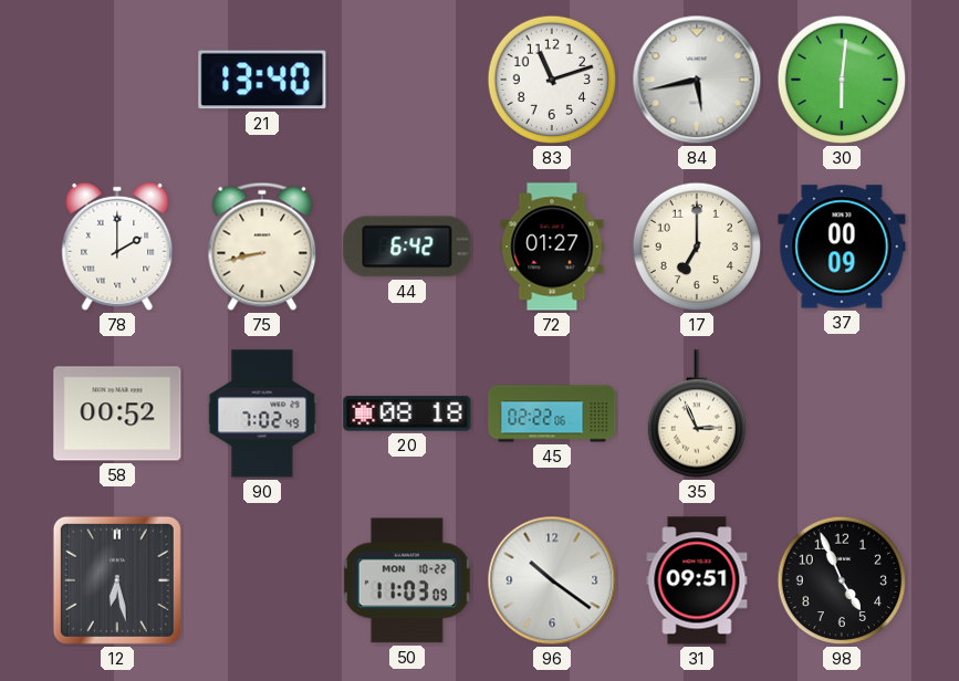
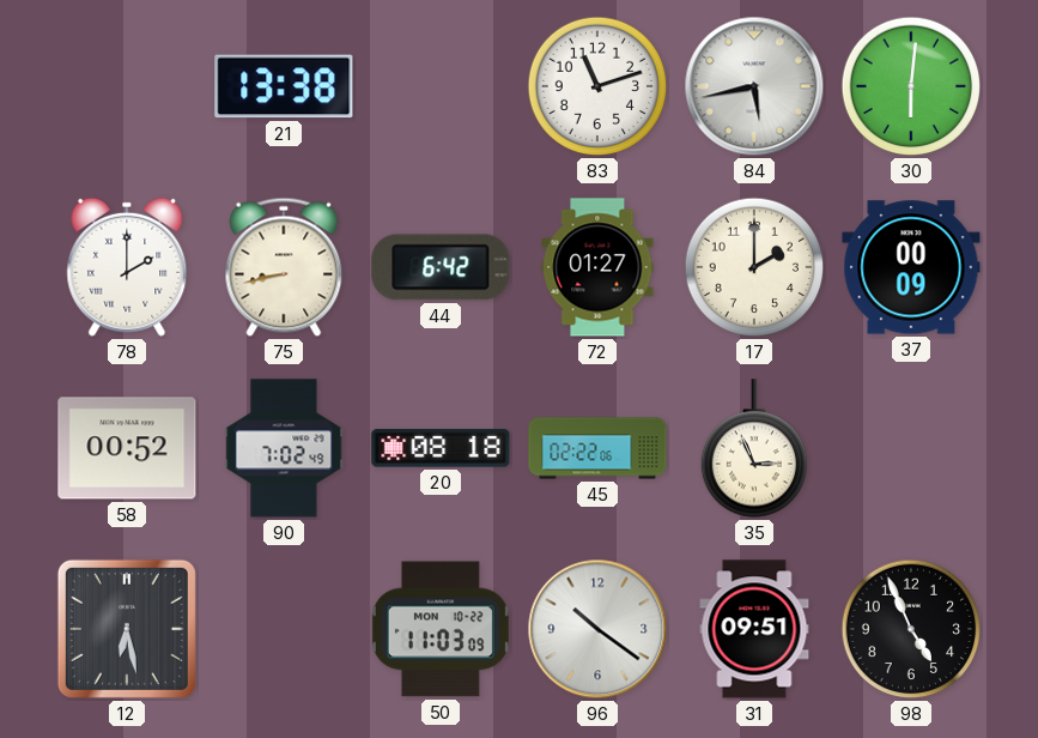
21: 13:40 -> 13:38
17: 7:00 -> 2:00
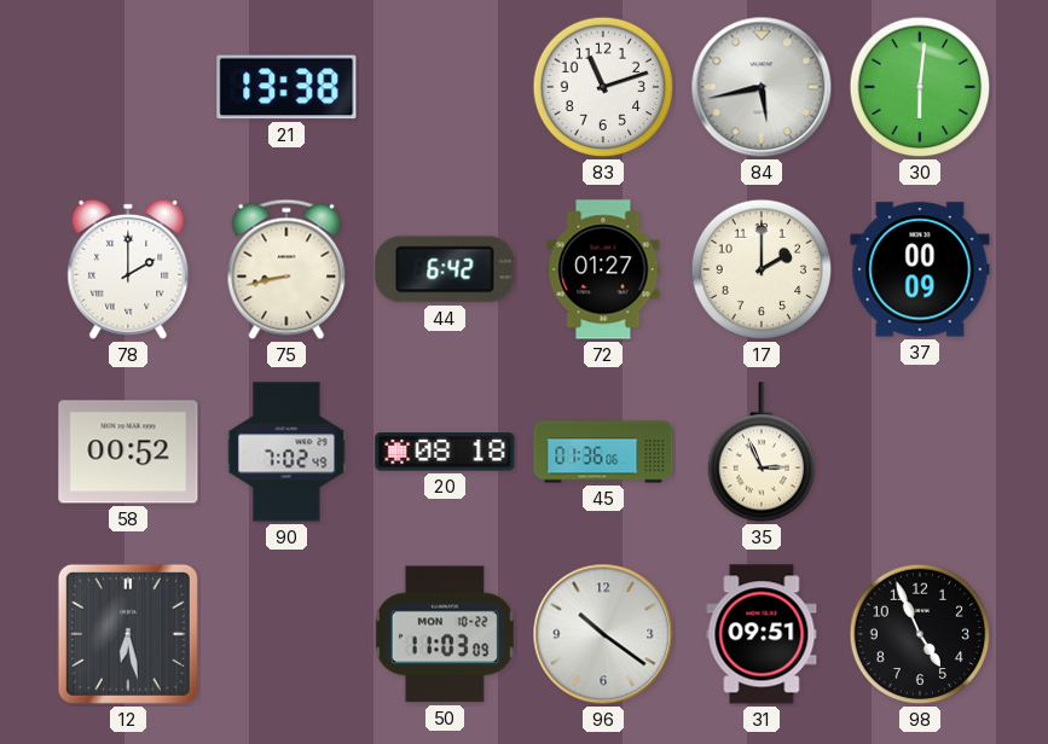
45: 02:22 -> 01:36
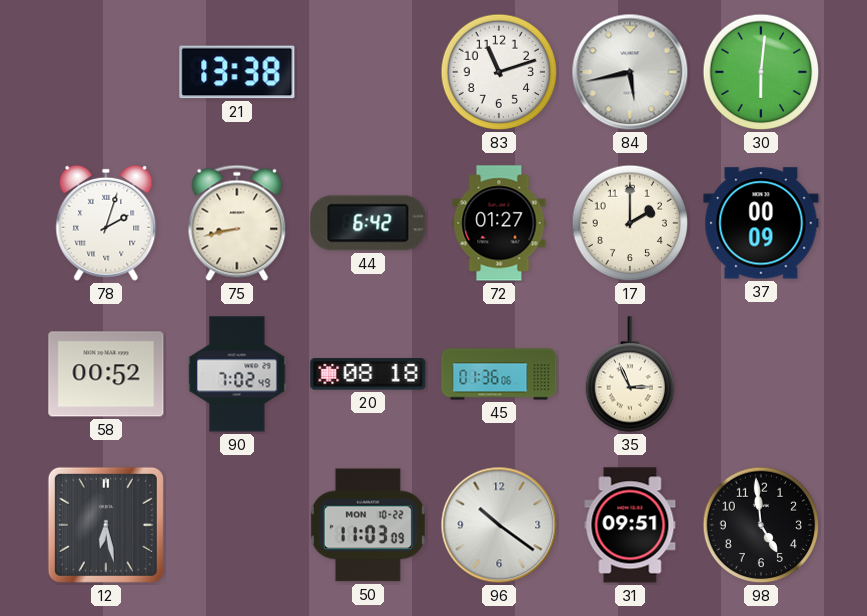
78: 2:00 -> 2:03
98: 4:56 -> 4:59
